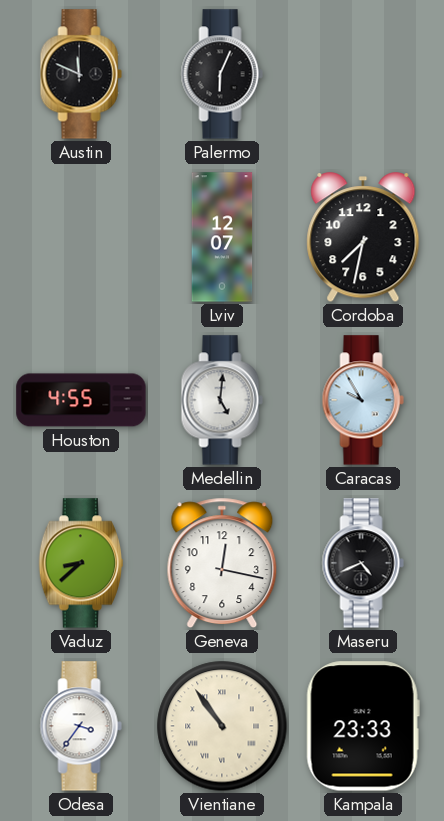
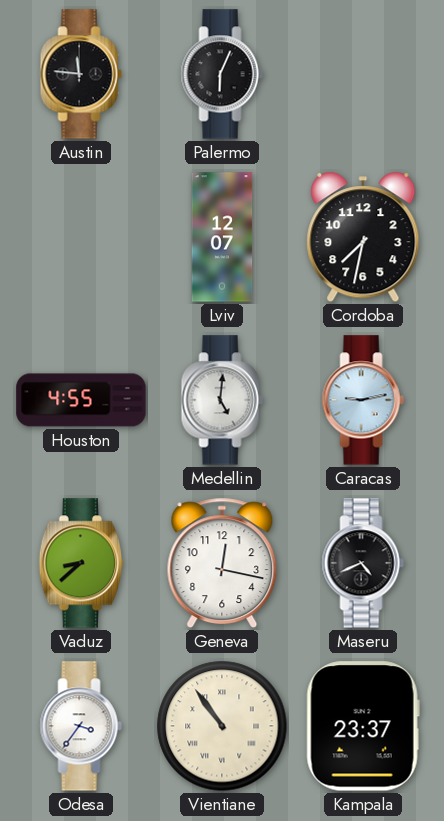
Austin: 11:49 -> 11:46
Caracas: 9:55 -> 9:13
Kampala: 23:33 -> 23:37
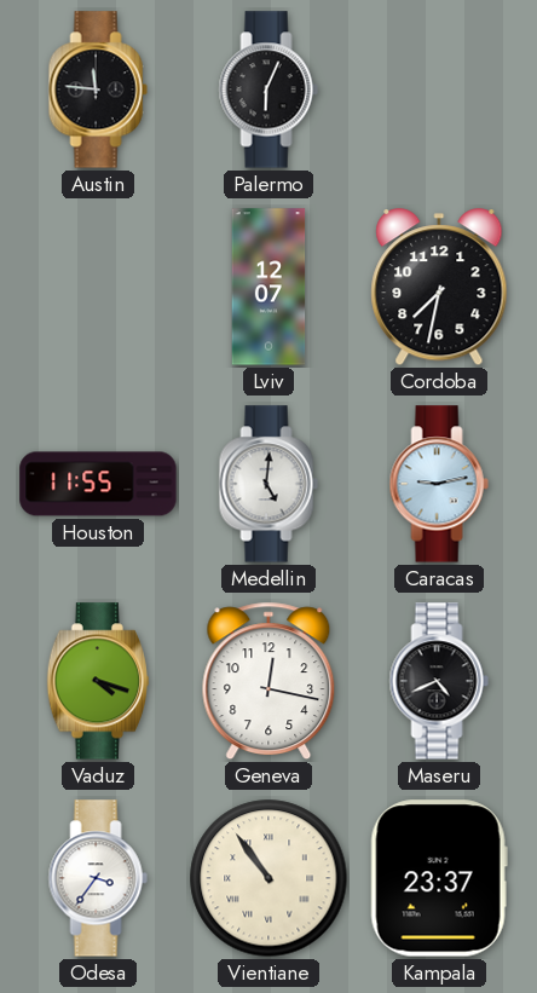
Houston: 4:55 -> 11:55
Vaduz: 8:38 -> 4:18
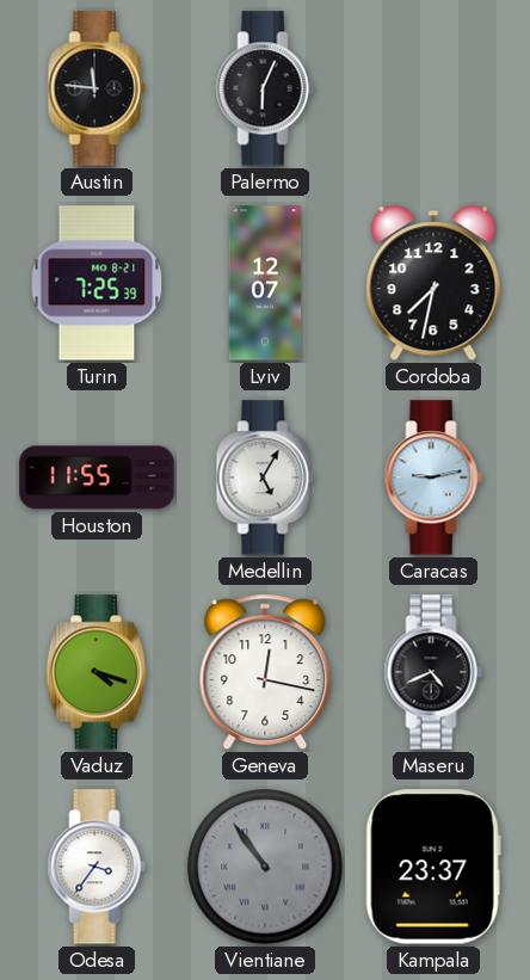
Turin: none -> 7:25
Medellin: 5:01 -> 5:05
Vientiane dial: cream -> grey
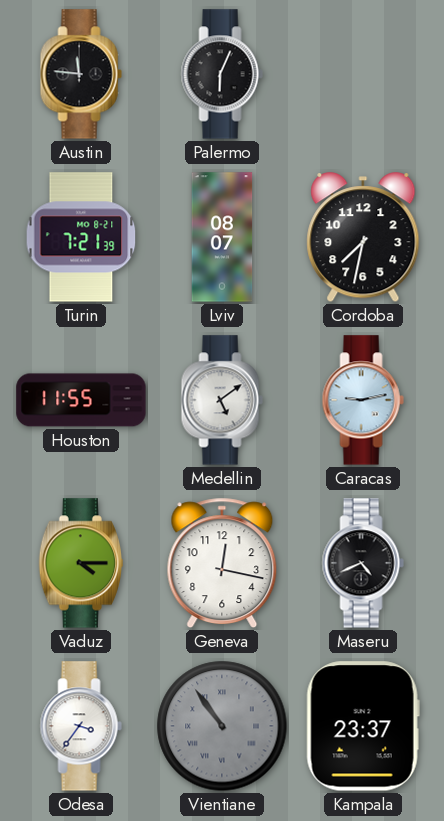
Turin: 7:25 -> 7:21
Lviv: 12:07 -> 08:07
Medellin: 5:05 -> 5:09
Vaduz: 4:18 -> 4:15
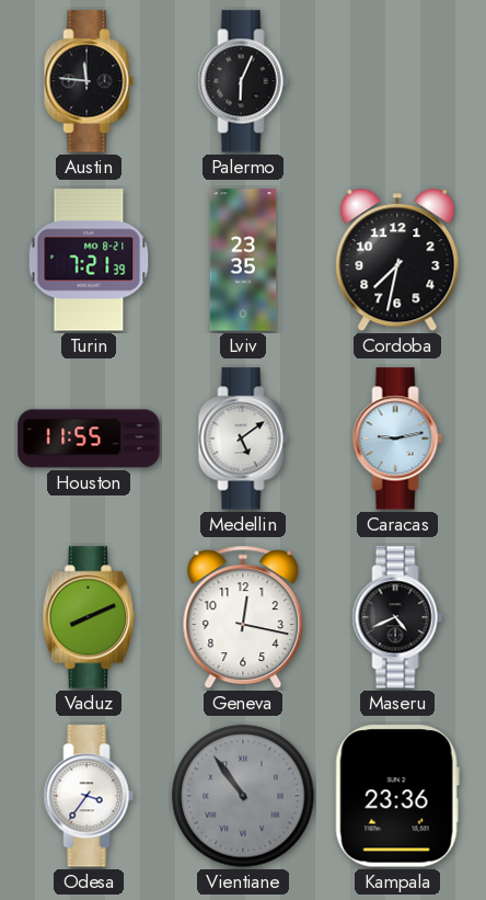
Lviv: 08:07 -> 23:35
Vaduz: 4:15 -> 8:11
Kampala: 23:37 -> 23:36
